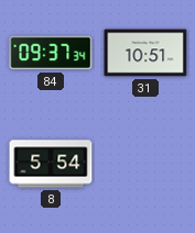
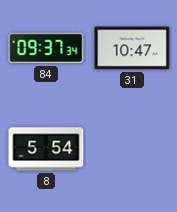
31: 10:51 -> 10:47
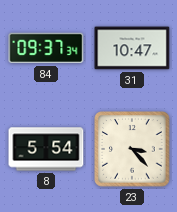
23: none -> 3:23
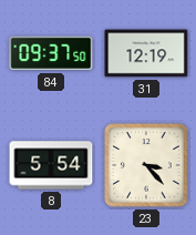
84: 09:37:34 -> 09:37:50
31: 10:47 -> 12:19
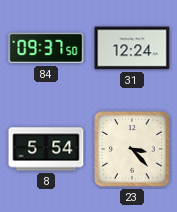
31: 12:19 -> 12:24
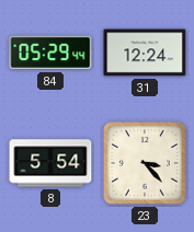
84: 09:37 -> 05:29
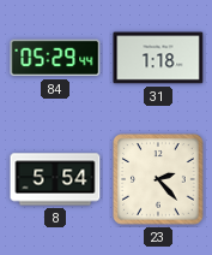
31: 12:24 -> 1:18
23: 3:23 -> 2:23
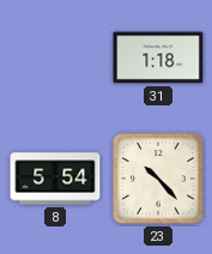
84: 05:29 -> none
23: 2:23 -> 10:23
